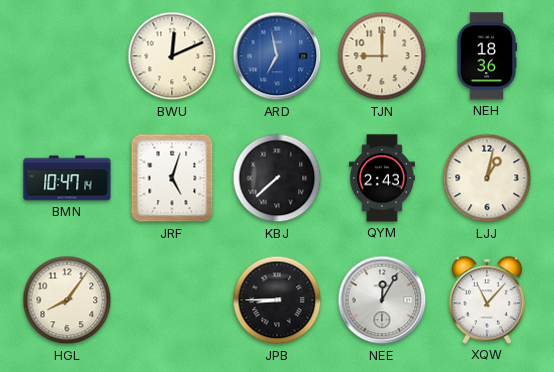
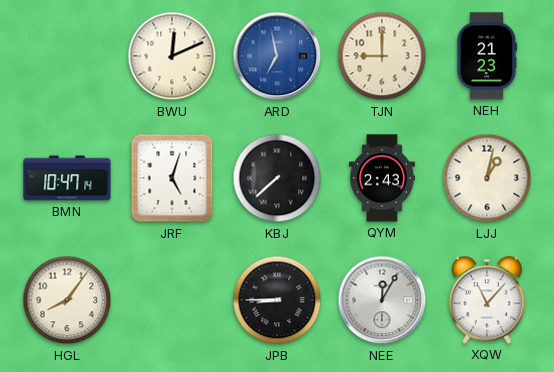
NEH: 18:36 -> 21:23
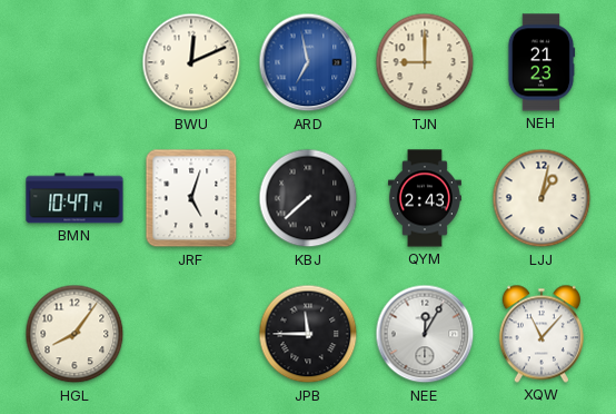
JPB: 8:45 -> 11:45
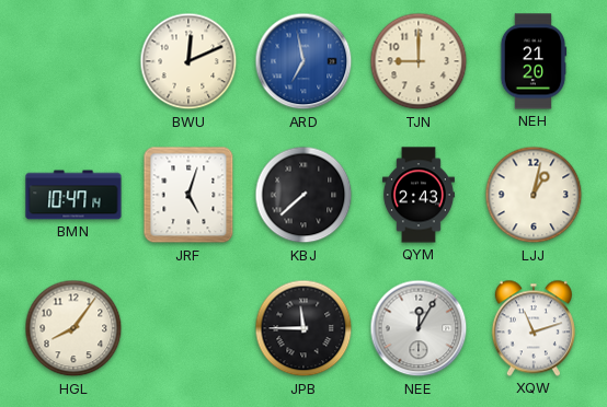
NEH: 21:23 -> 21:20
XQW: 11:07 -> 11:12
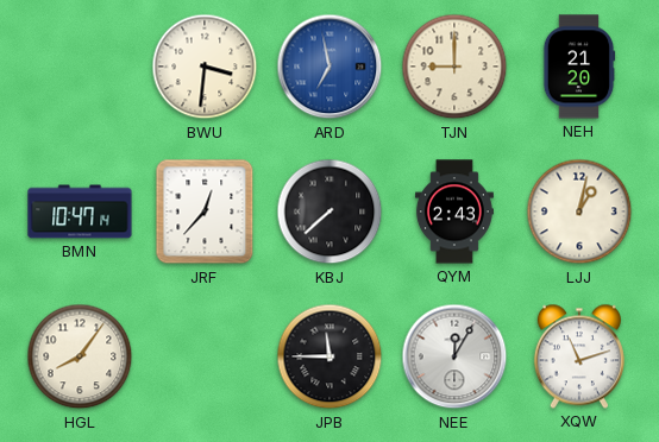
BWU: 12:11 -> 3:31
JRF: 5:03 -> 12:37
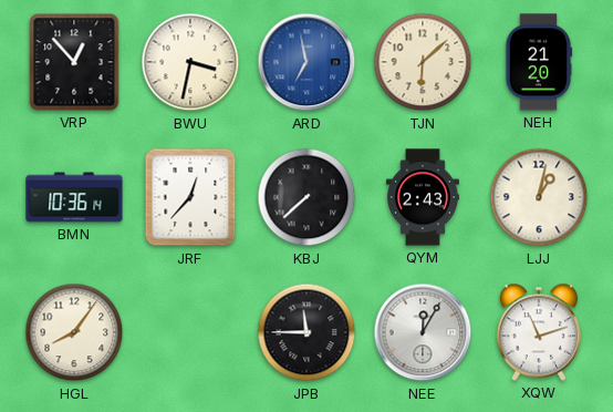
VRP: none -> 12:53
BWU: 3:31 -> 3:32
TJN: 9:00 -> 6:08
BMN: 10:47 -> 10:36
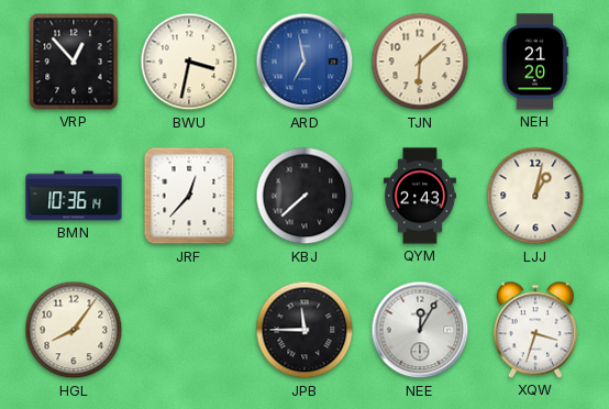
XQW: 11:12 -> 3:33
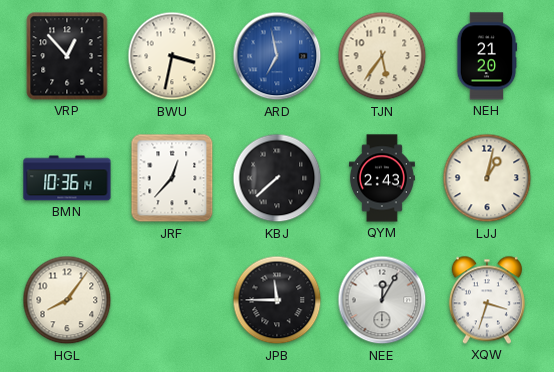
TJN: 6:08 -> 5:36
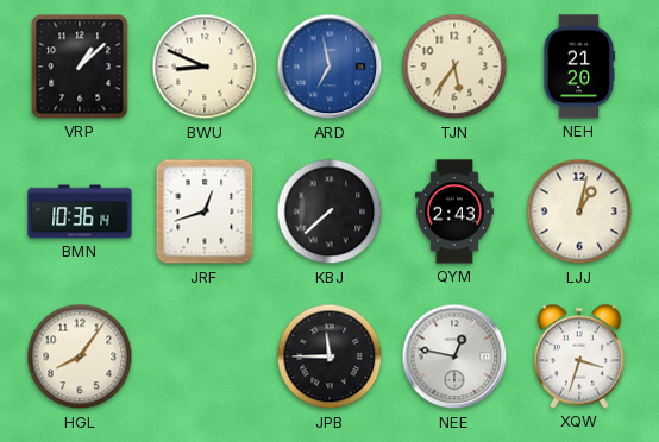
VRP: 12:53 -> 1:08
BWU: 3:32 -> 8:49
JRF: 12:37 -> 12:42
NEE: 12:05 -> 12:47
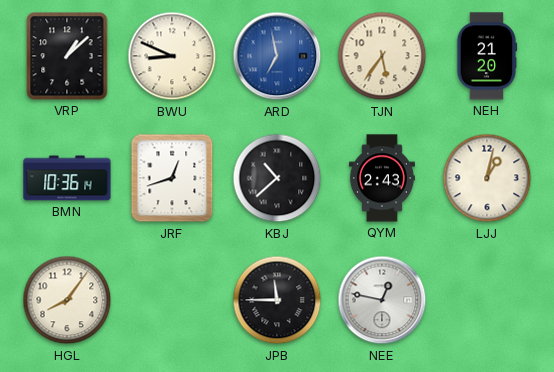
KBJ: 7:38 -> 10:38
XQW: 3:33 -> none
